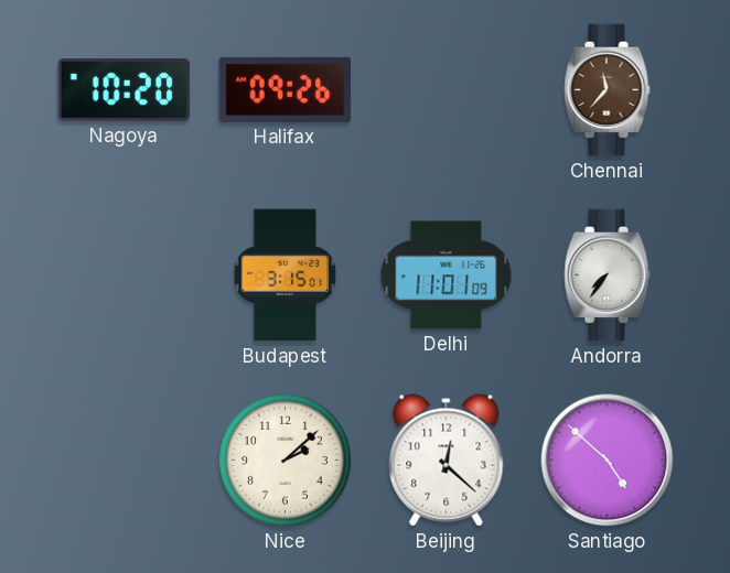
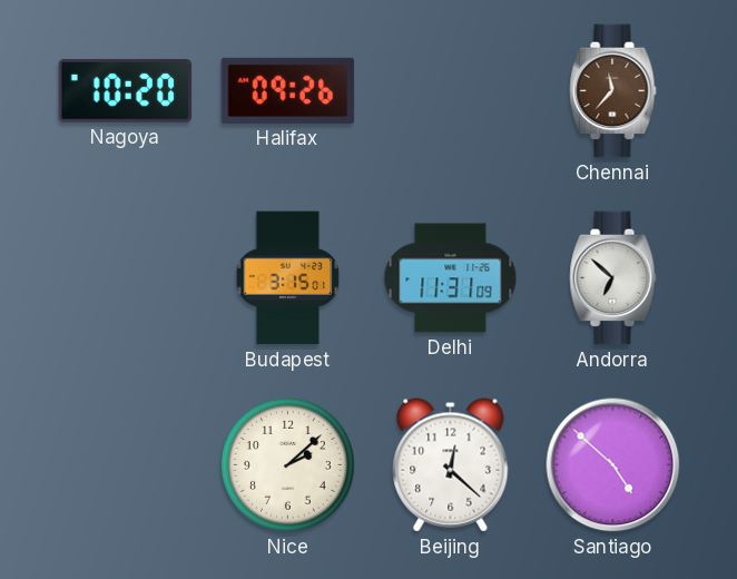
Delhi: 11:01 -> 11:31
Andorra: 7:36 -> 6:52
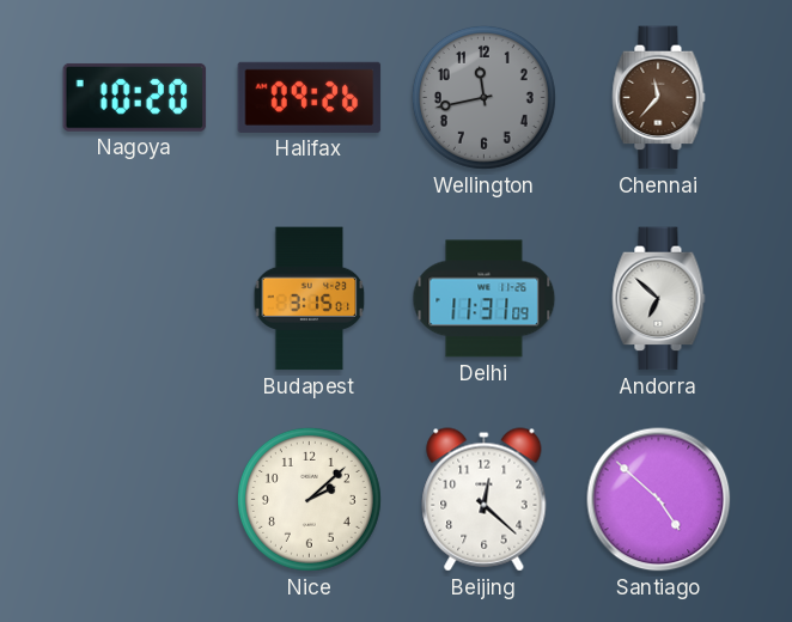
Wellington: none -> 11:43
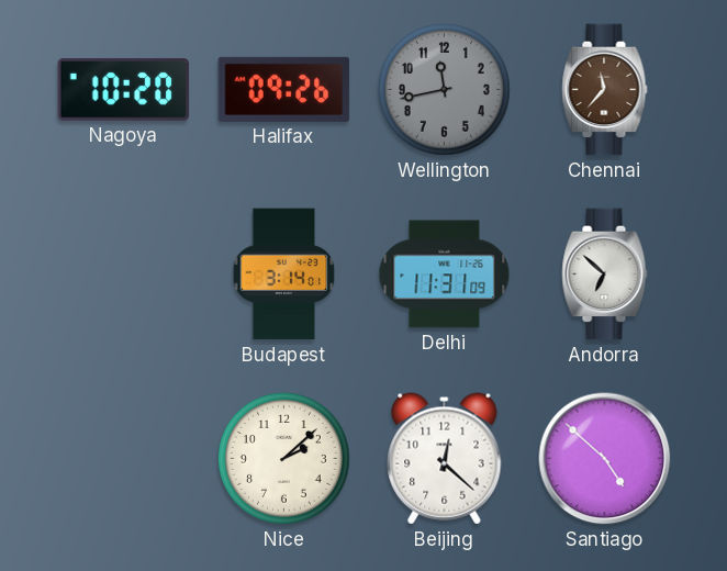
Budapest: 3:15 -> 3:14
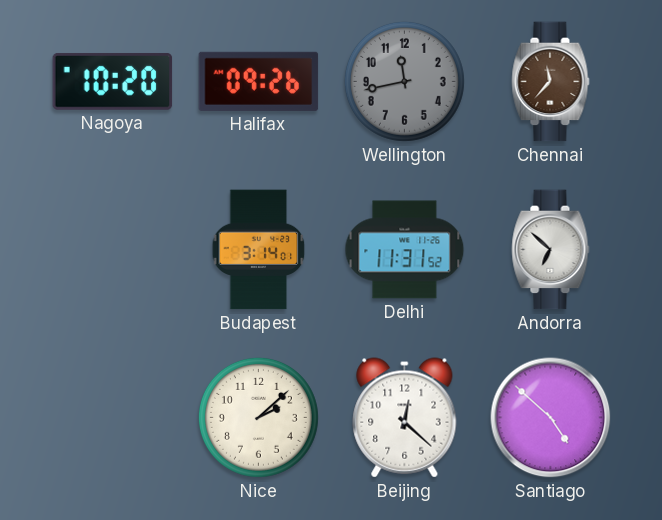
Delhi: 11:31:09 -> 11:31:52
